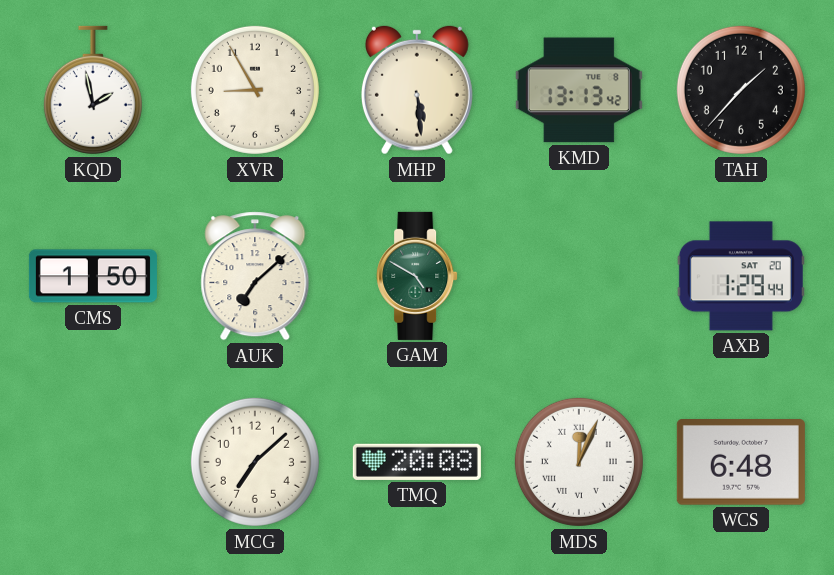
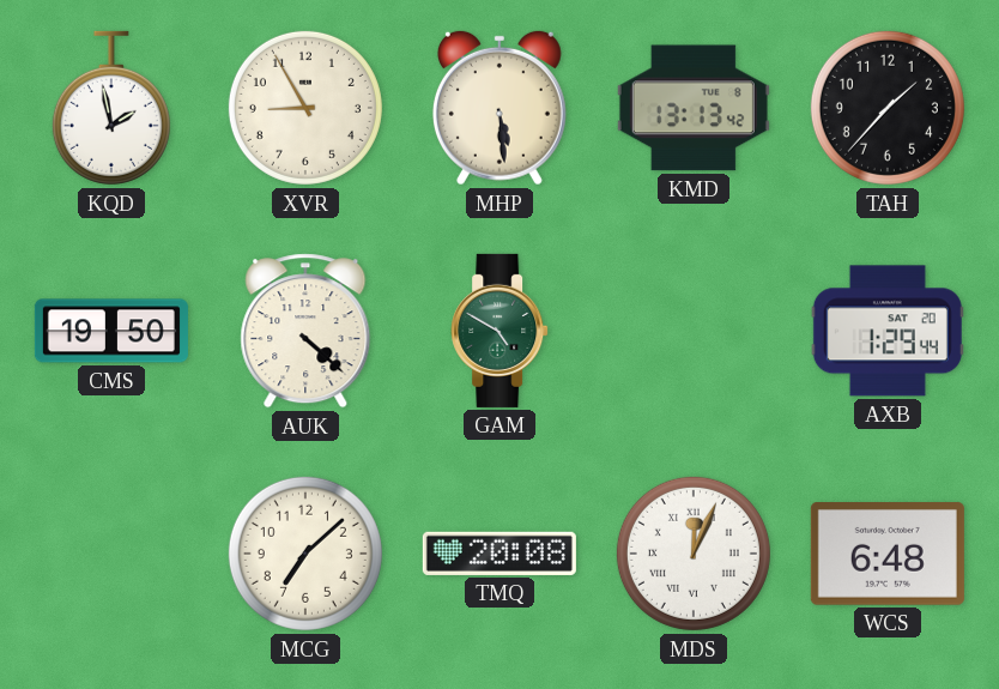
CMS: 1:50 -> 19:50
AUK: 7:08 -> 4:22
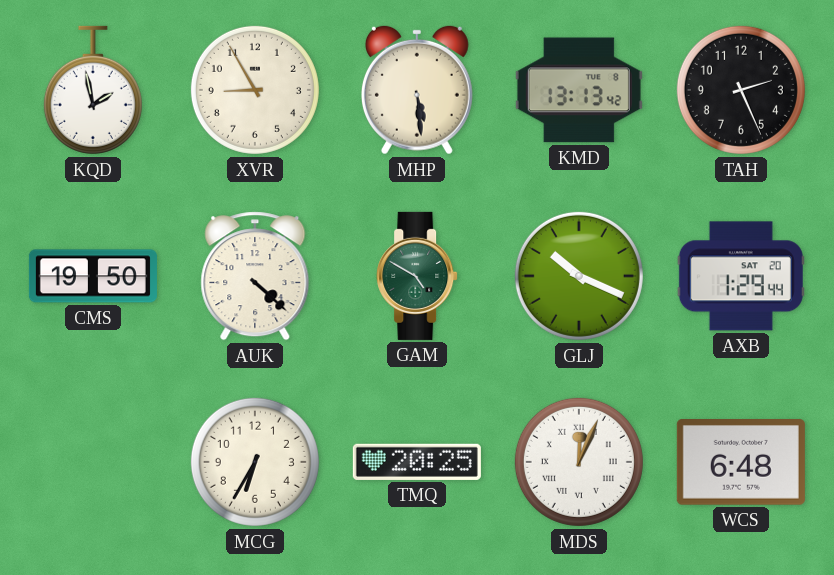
TAH: 1:37 -> 2:26
GLJ: none -> 10:19
MCG: 7:08 -> 6:35
TMQ: 20:08 -> 20:25
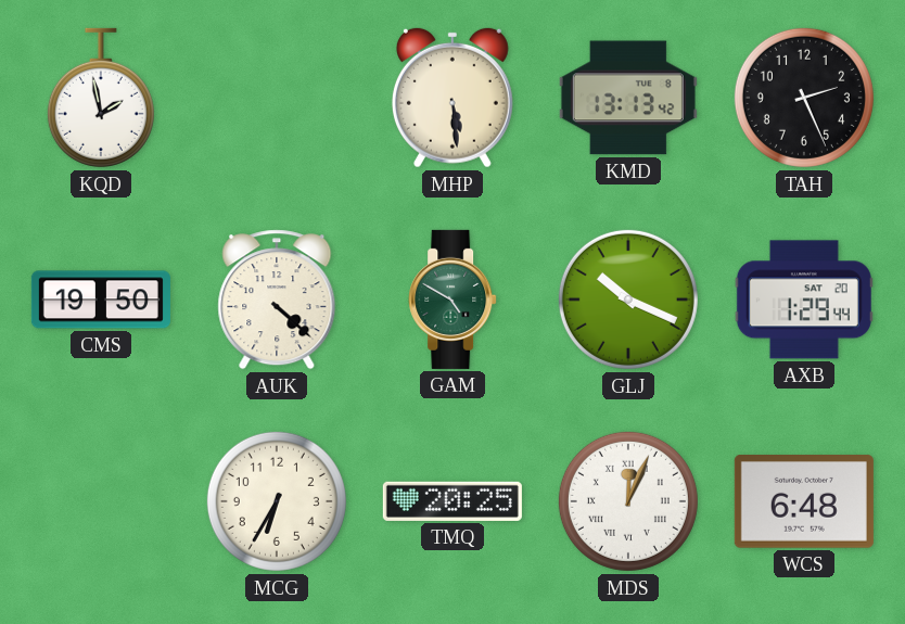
XVR: 8:55 -> none
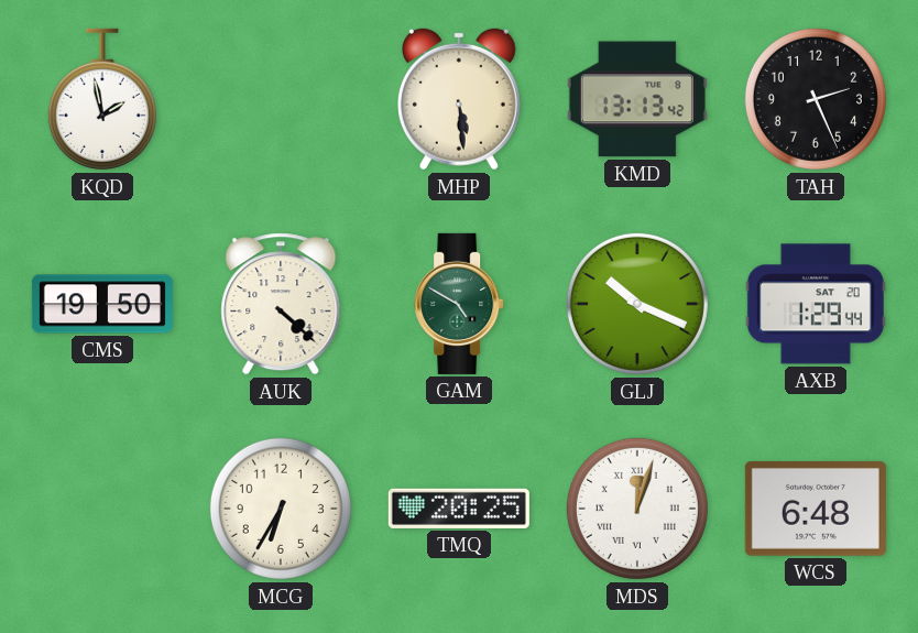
MDS: 12:04 -> 12:03
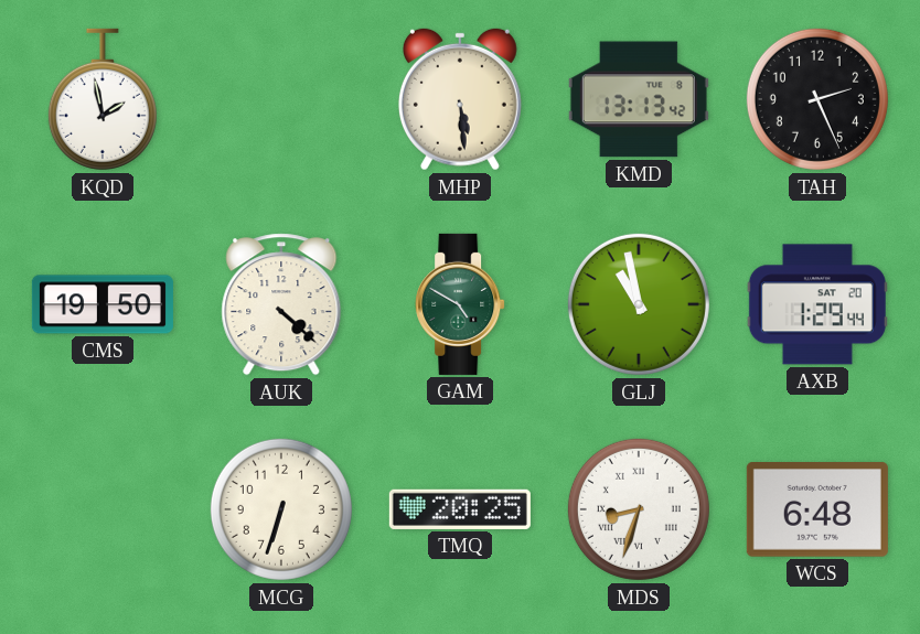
GLJ: 10:19 -> 10:58
MCG: 6:35 -> 6:33
MDS: 12:03 -> 8:33
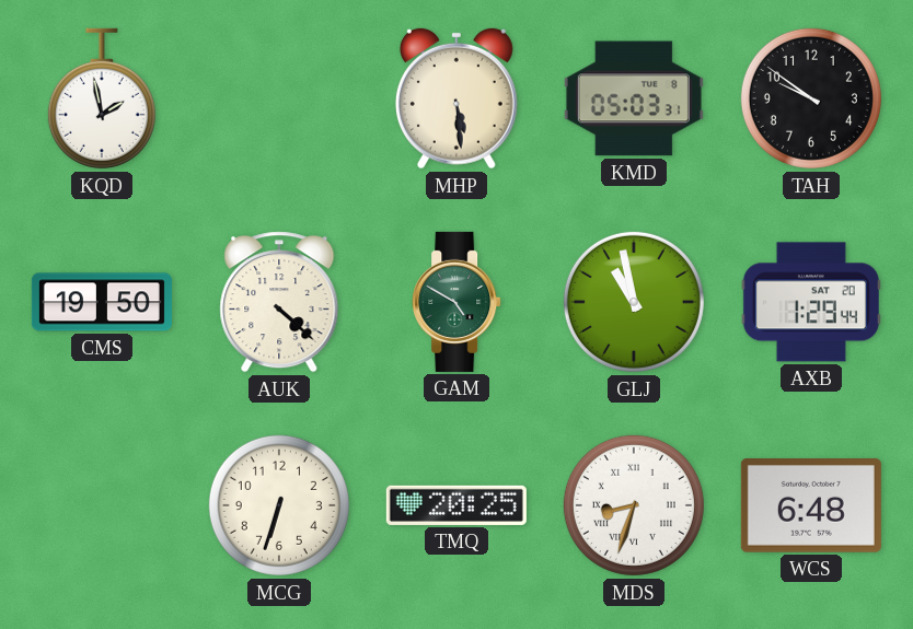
KMD: 13:13 -> 05:03
TAH: 2:26 -> 9:51
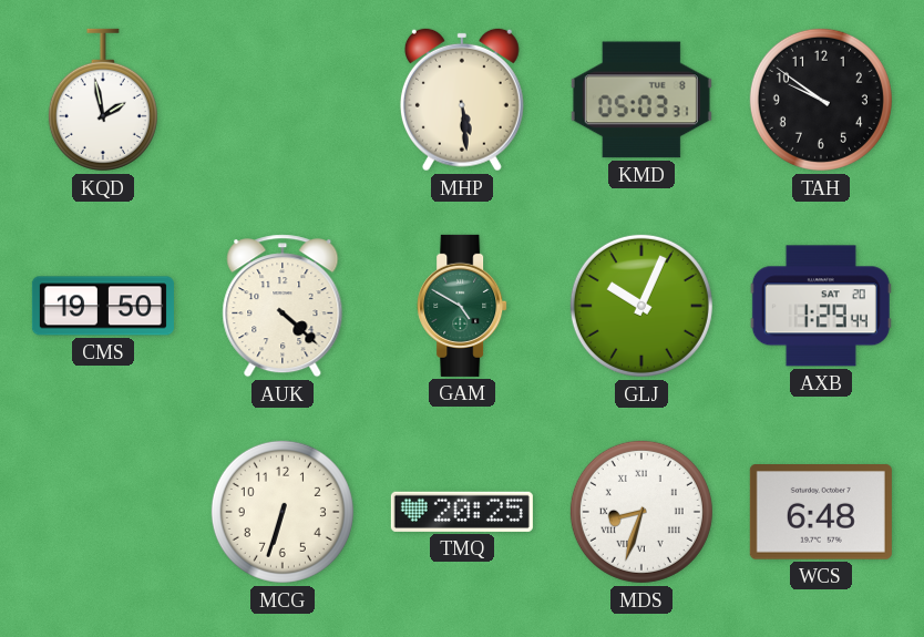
GLJ: 10:58 -> 10:04
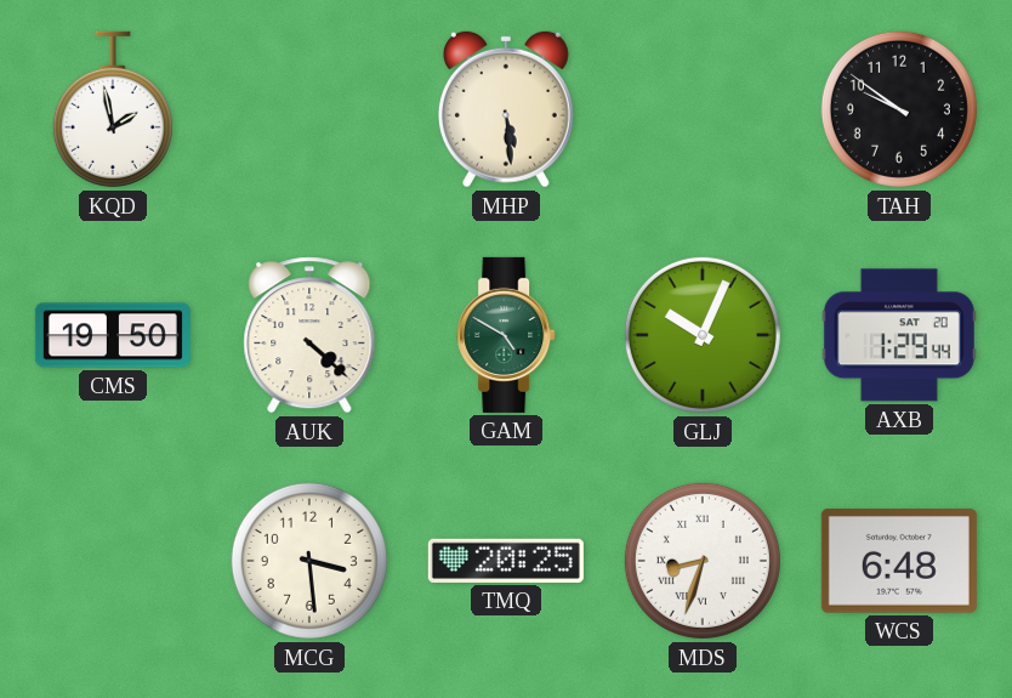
KMD: 05:03 -> none
MCG: 6:33 -> 3:29
